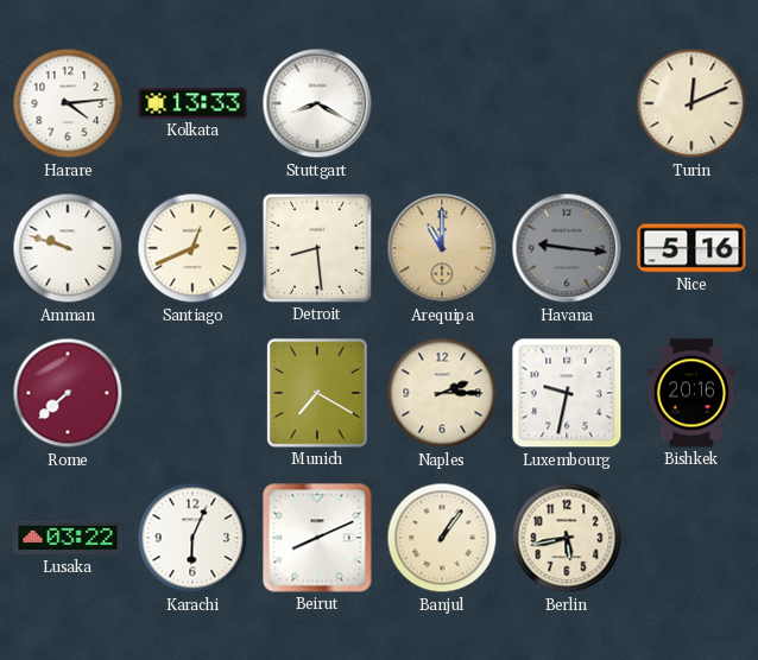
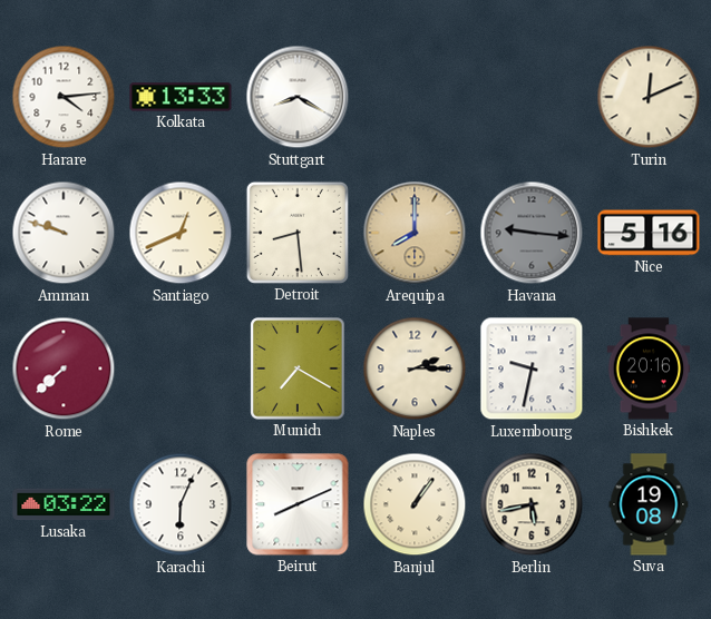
Arequipa: 11:00 -> 8:00
Suva: none -> 19:08
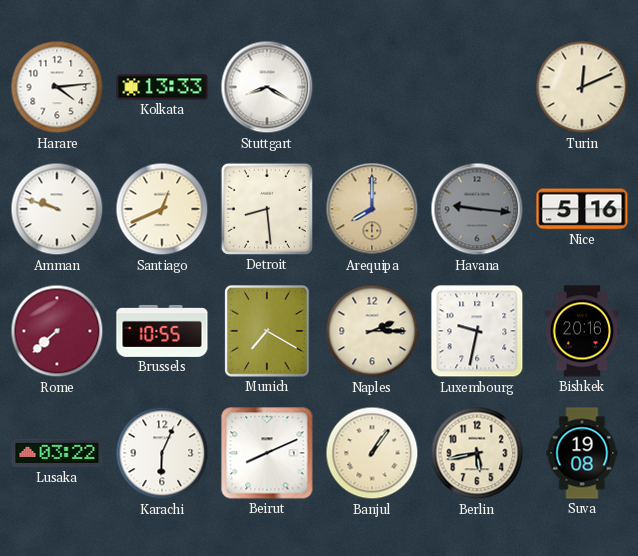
Brussels: none -> 10:55
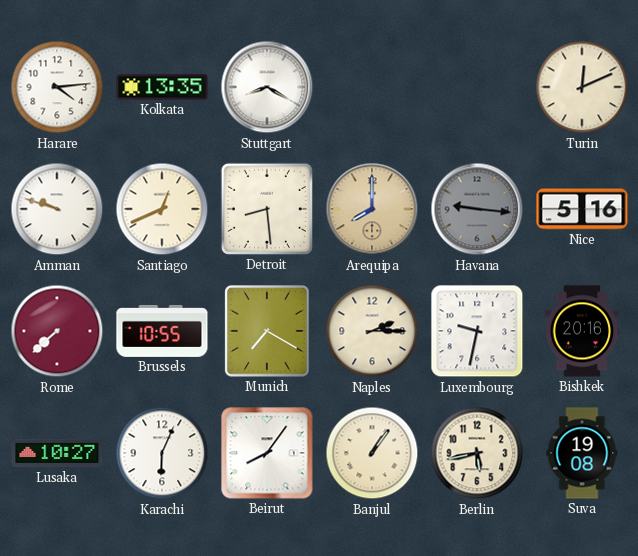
Kolkata: 13:33 -> 13:35
Lusaka: 03:22 -> 10:27
Beirut: 8:11 -> 8:06
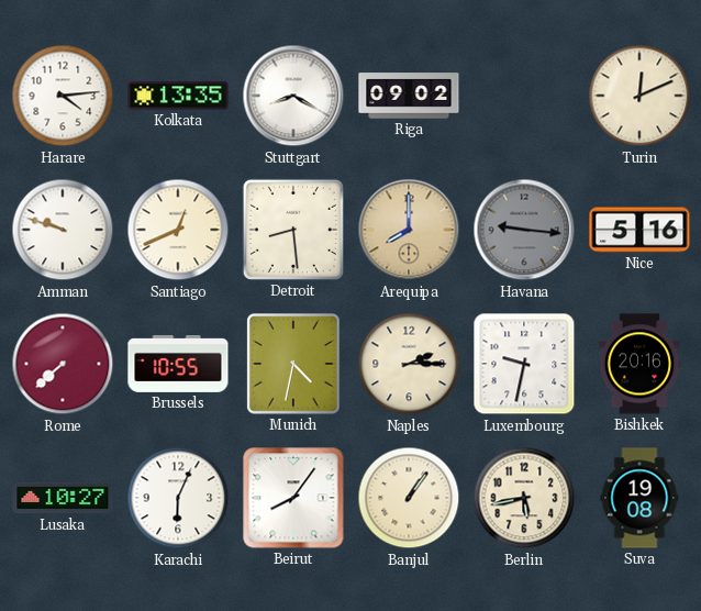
Riga: none -> 09:02
Munich: 7:20 -> 4:32
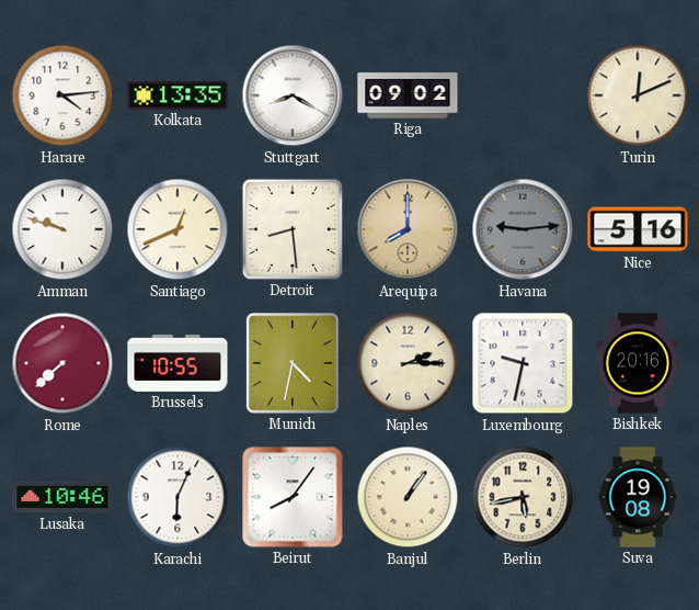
Havana: 9:16 -> 9:14
Lusaka: 10:27 -> 10:46
